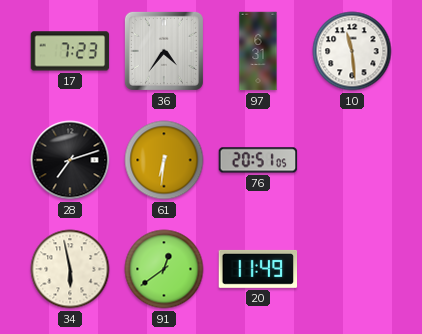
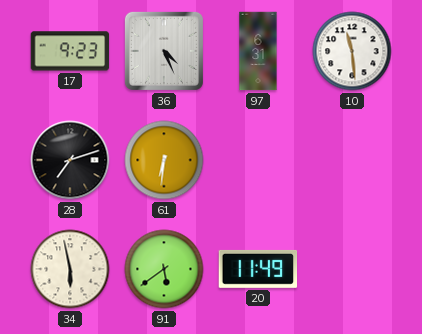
17: 7:23 -> 9:23
36: 4:36 -> 4:26
76: 20:51 -> none
91: 12:39 -> 5:39
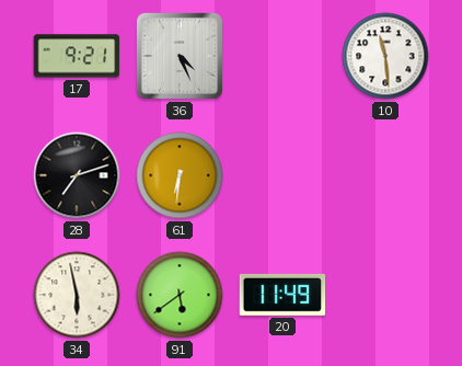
17: 9:23 -> 9:21
97: 6:31 -> none
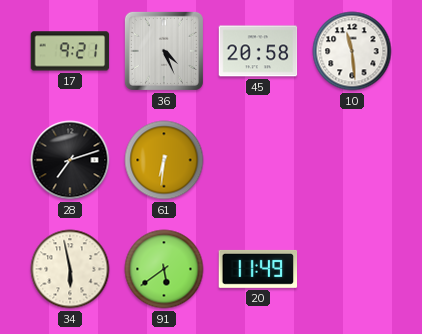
45: none -> 20:58
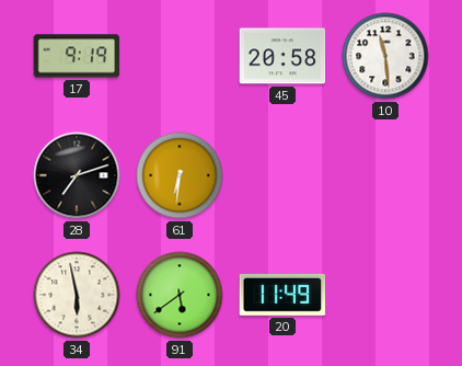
17: 9:21 -> 9:19
36: 4:26 -> none
